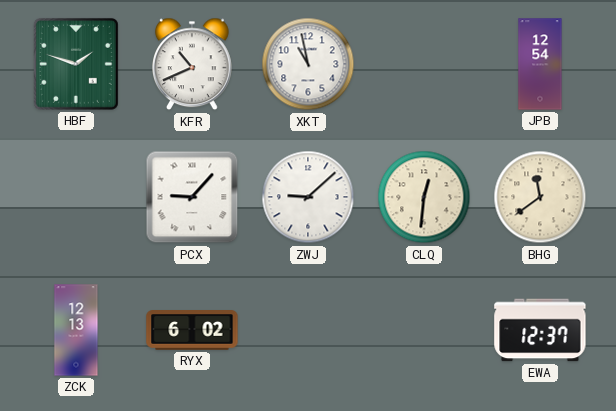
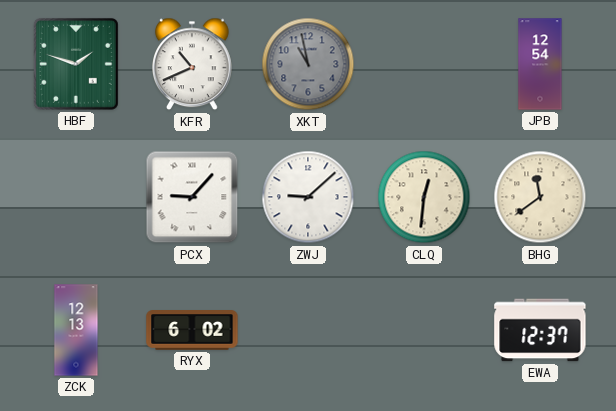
XKT dial: white -> grey
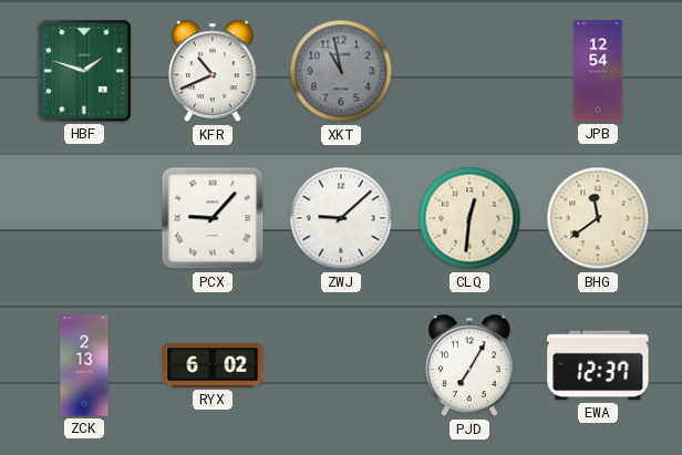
ZCK: 12:13 -> 2:13
PJD: none -> 7:05
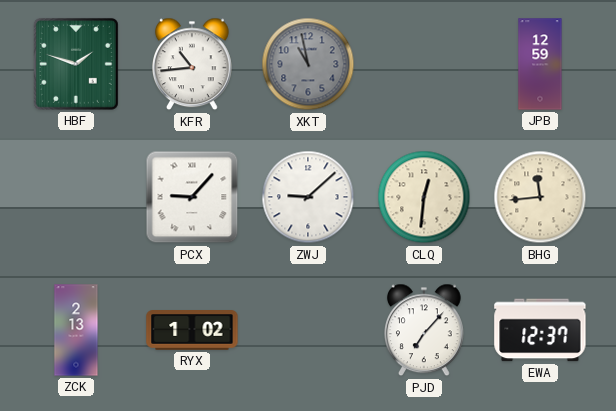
KFR: 10:41 -> 10:44
JPB: 12:54 -> 12:59
BHG: 11:39 -> 11:44
RYX: 6:02 -> 1:02
PJD: 7:05 -> 7:07
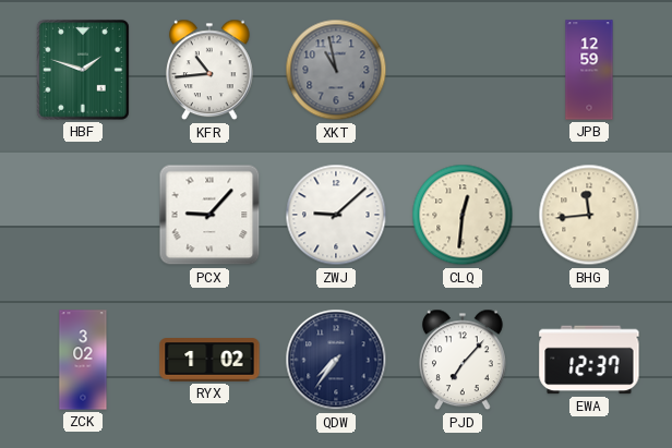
ZCK: 2:13 -> 3:02
QDW: none -> 7:36
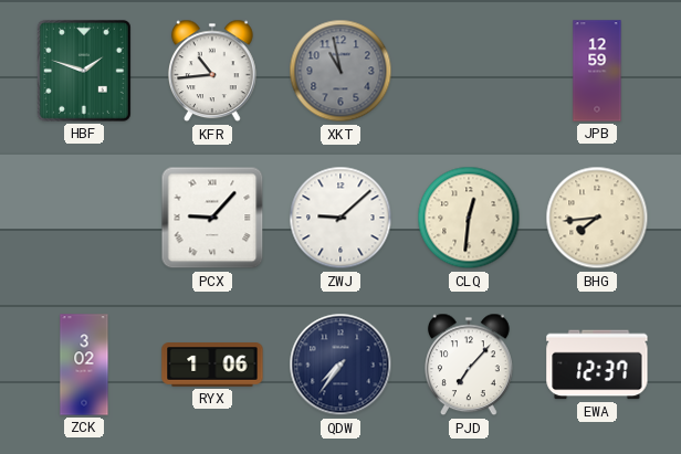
BHG: 11:44 -> 7:44
RYX: 1:02 -> 1:06
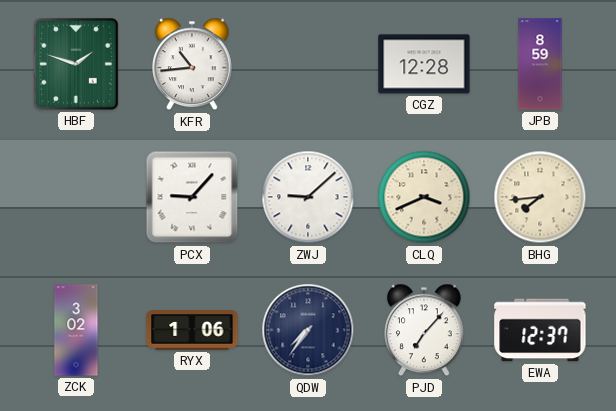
XKT: 10:58 -> none
CGZ: none -> 12:28
JPB: 12:59 -> 8:59
CLQ: 12:31 -> 3:41
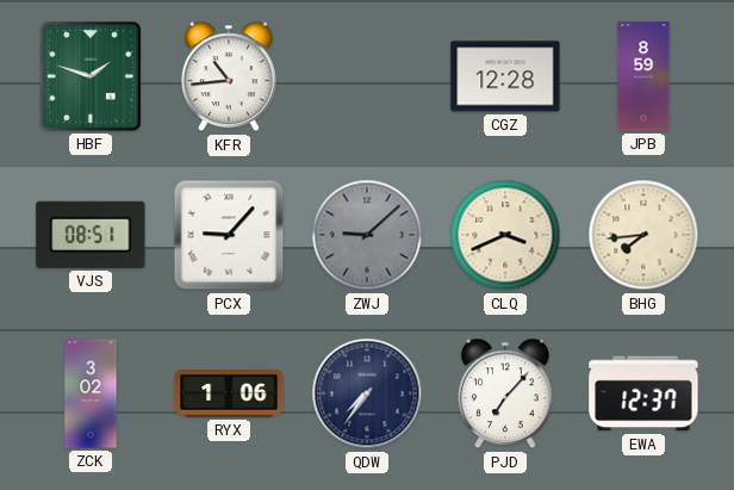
VJS: none -> 08:51
ZWJ dial: white -> grey
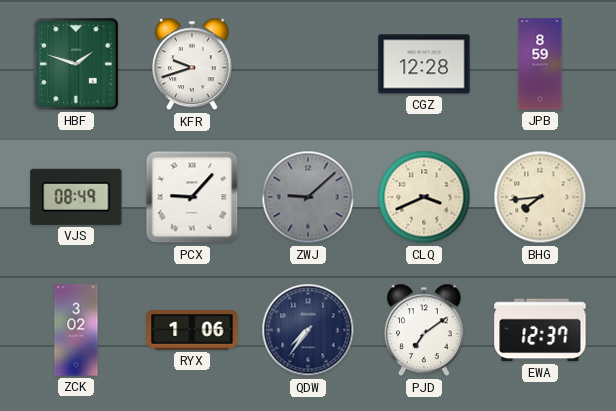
KFR: 10:44 -> 9:42
VJS: 08:51 -> 08:49
PJD: 7:07 -> 7:09
